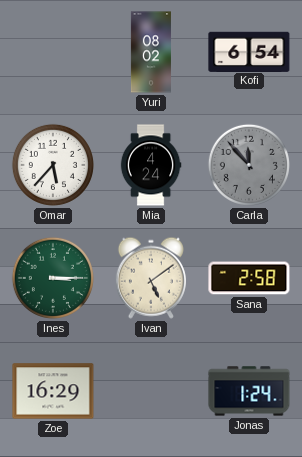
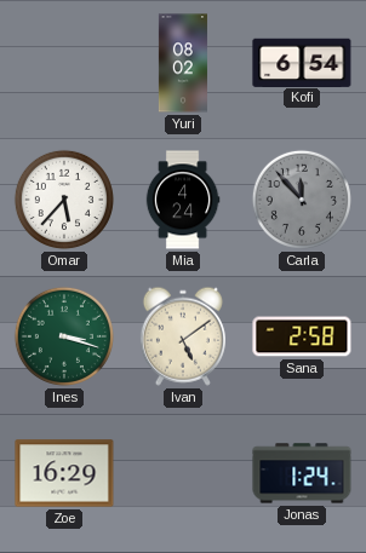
Ines: 3:15 -> 3:18
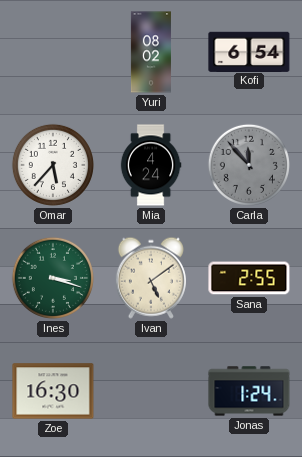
Sana: 2:58 -> 2:55
Zoe: 16:29 -> 16:30
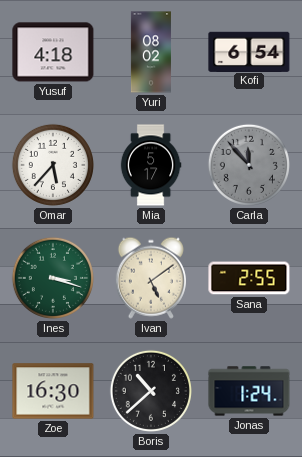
Yusuf: none -> 4:18
Mia: 4:24 -> 5:17
Boris: none -> 10:38
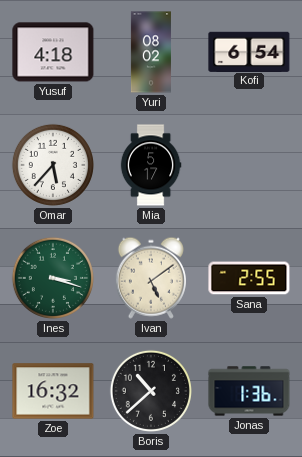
Carla: 11:53 -> none
Zoe: 16:30 -> 16:32
Jonas: 1:24 -> 1:36
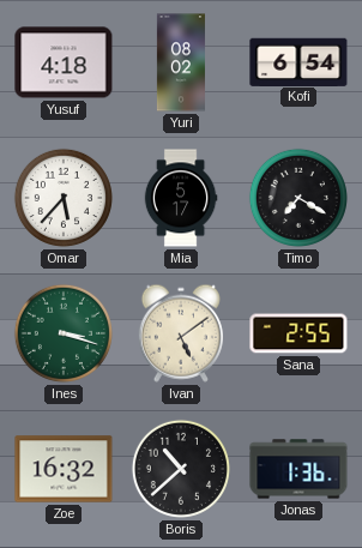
Timo: none -> 7:20
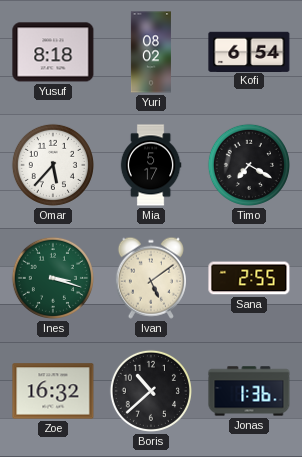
Yusuf: 4:18 -> 8:18
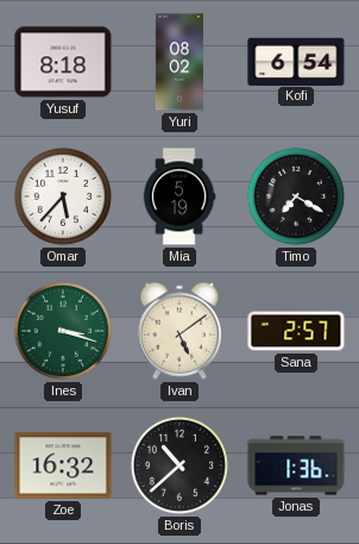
Mia: 5:17 -> 5:19
Sana: 2:55 -> 2:57
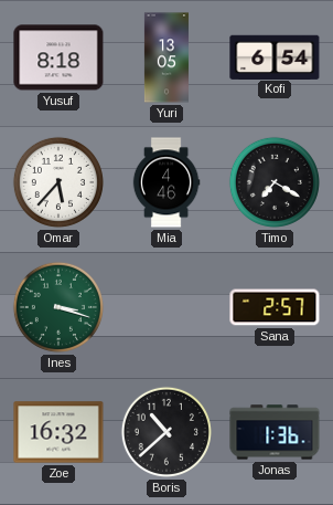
Yuri: 08:02 -> 13:05
Mia: 5:19 -> 4:46
Ivan: 5:09 -> none
